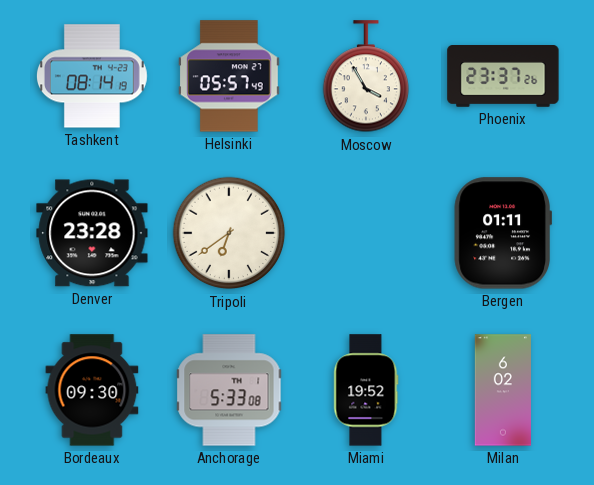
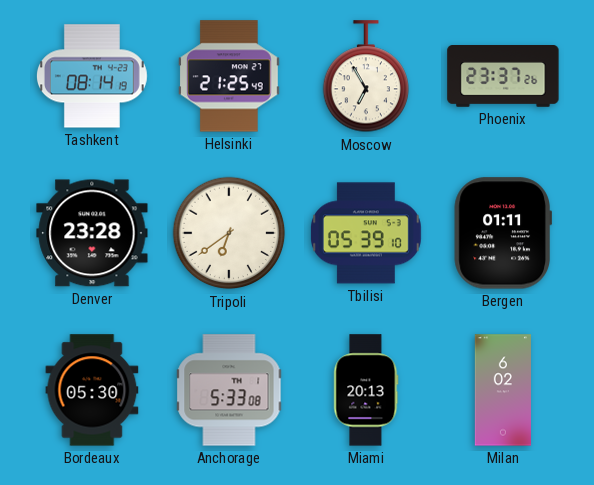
Helsinki: 05:57 -> 21:25
Moscow: 3:55 -> 6:55
Tbilisi: none -> 05:39
Bordeaux: 09:30 -> 05:30
Miami: 19:52 -> 20:13
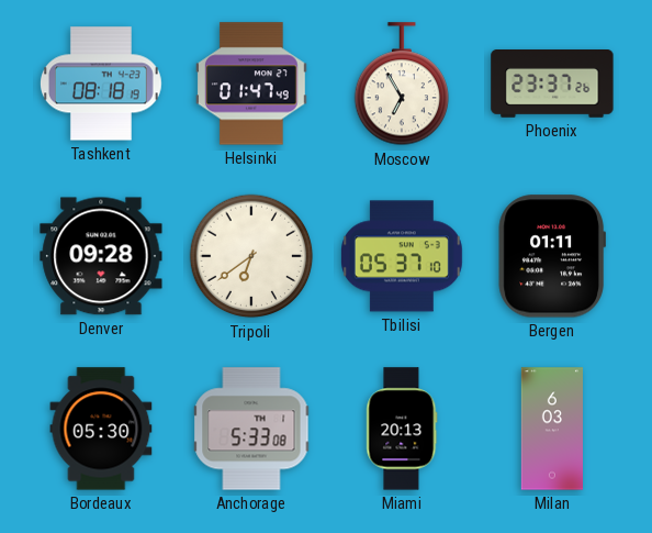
Tashkent: 08:14 -> 08:18
Helsinki: 21:25 -> 01:47
Denver: 23:28 -> 09:28
Tbilisi: 05:39 -> 05:37
Milan: 6:02 -> 6:03
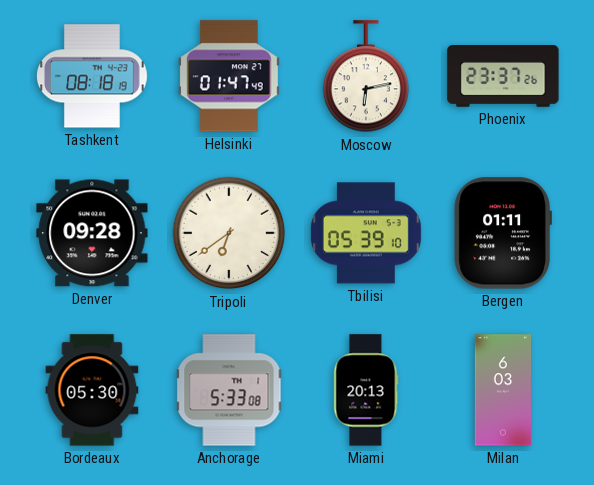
Moscow: 6:55 -> 6:13
Tbilisi: 05:37 -> 05:39
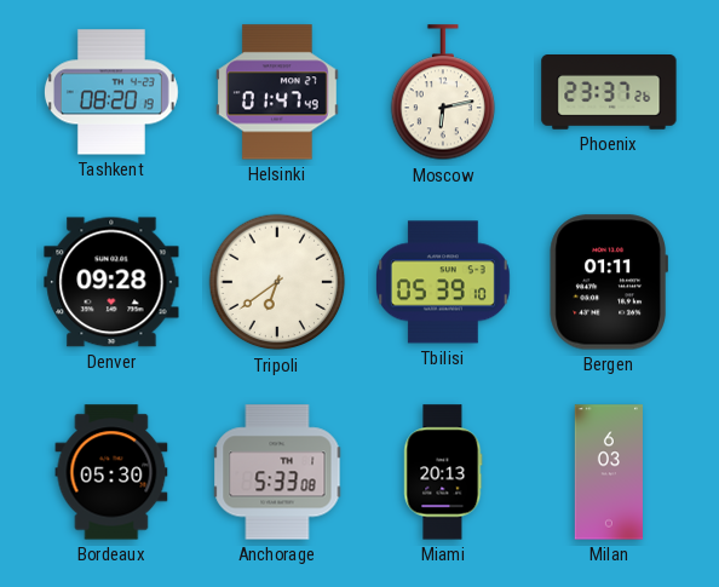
Tashkent: 08:18 -> 08:20
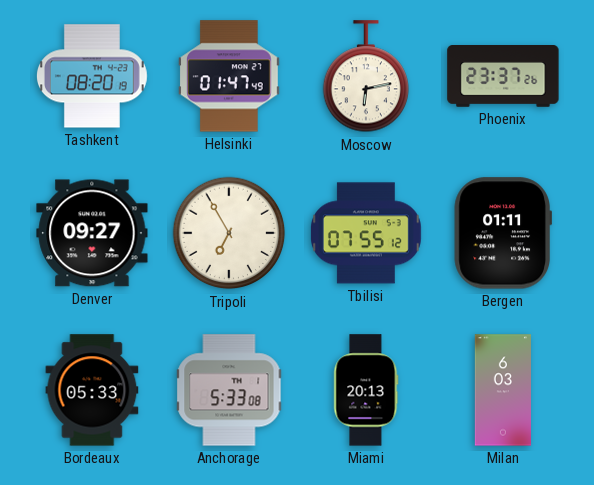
Denver: 09:28 -> 09:27
Tripoli: 6:39 -> 6:55
Tbilisi: 05:39 -> 07:55
Bordeaux: 05:30 -> 05:33
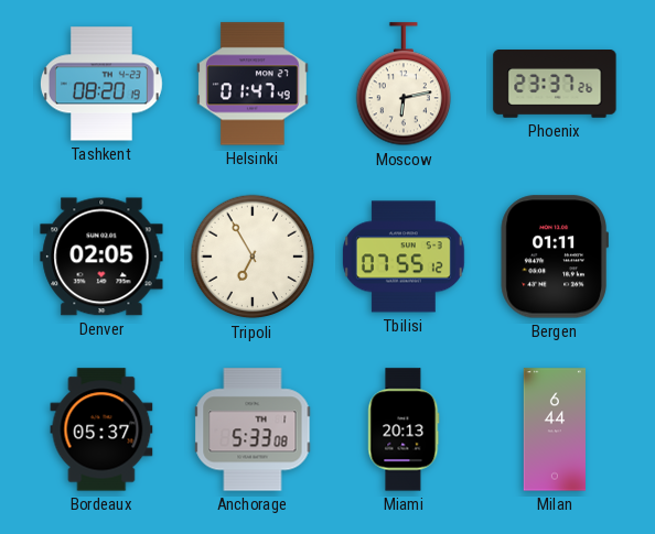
Denver: 09:27 -> 02:05
Bordeaux: 05:33 -> 05:37
Milan: 6:03 -> 6:44
